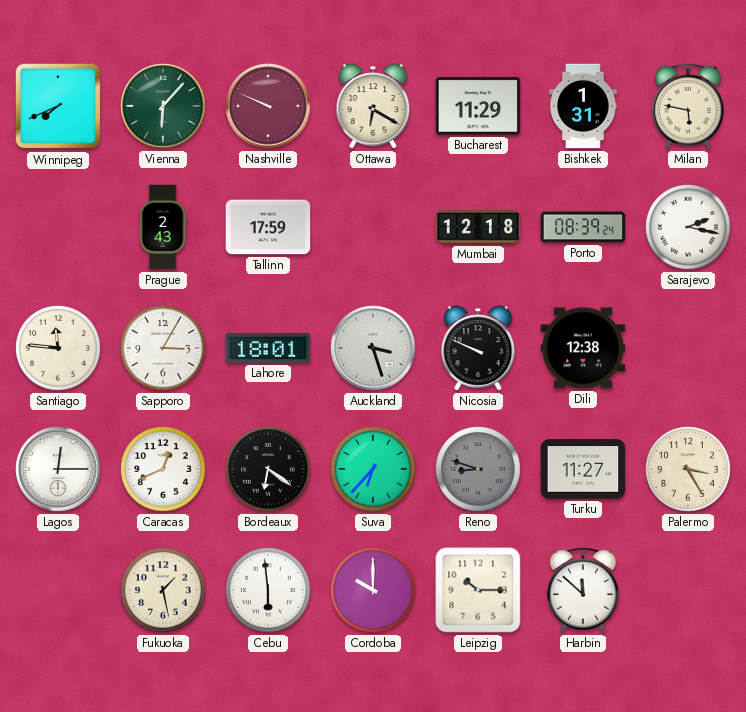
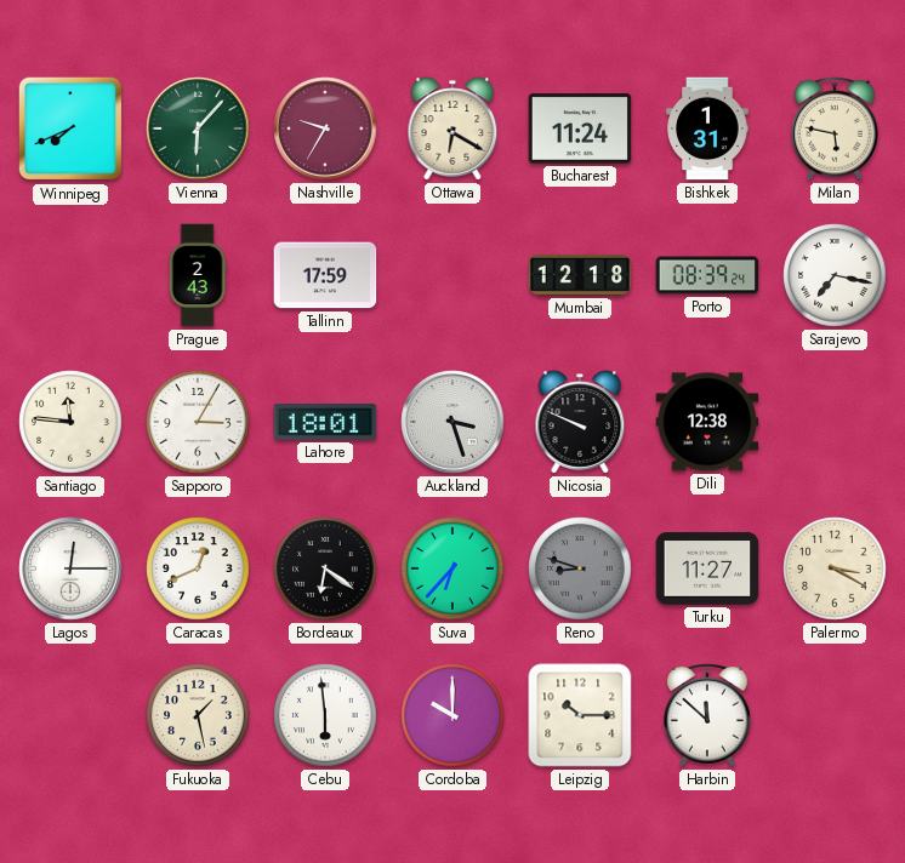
Nashville: 9:49 -> 9:35
Bucharest: 11:29 -> 11:24
Sarajevo: 2:17 -> 7:17
Palermo: 3:25 -> 3:20
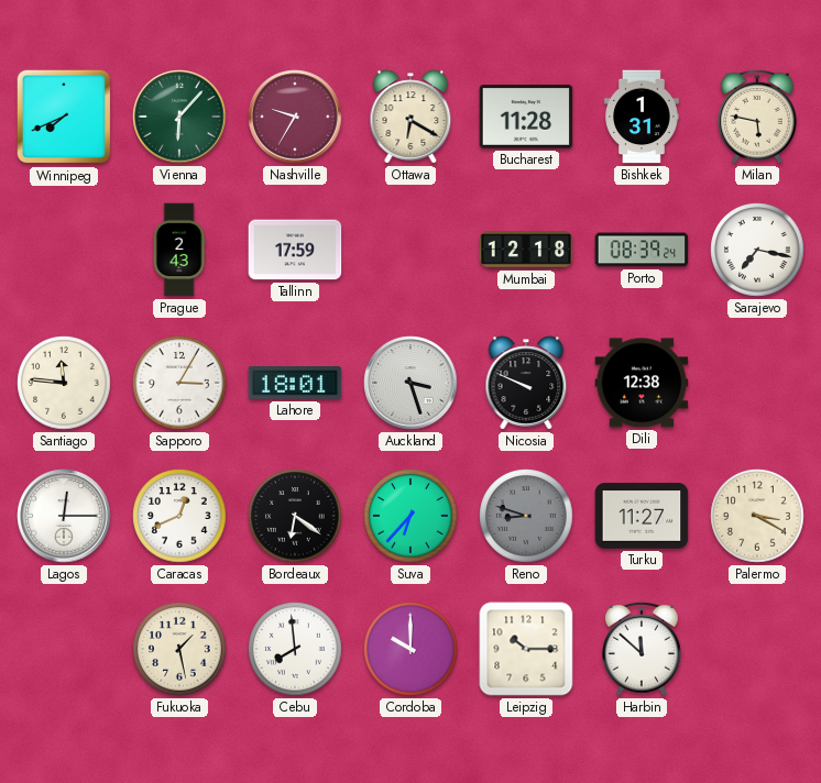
Bucharest: 11:24 -> 11:28
Cebu: 5:59 -> 7:59
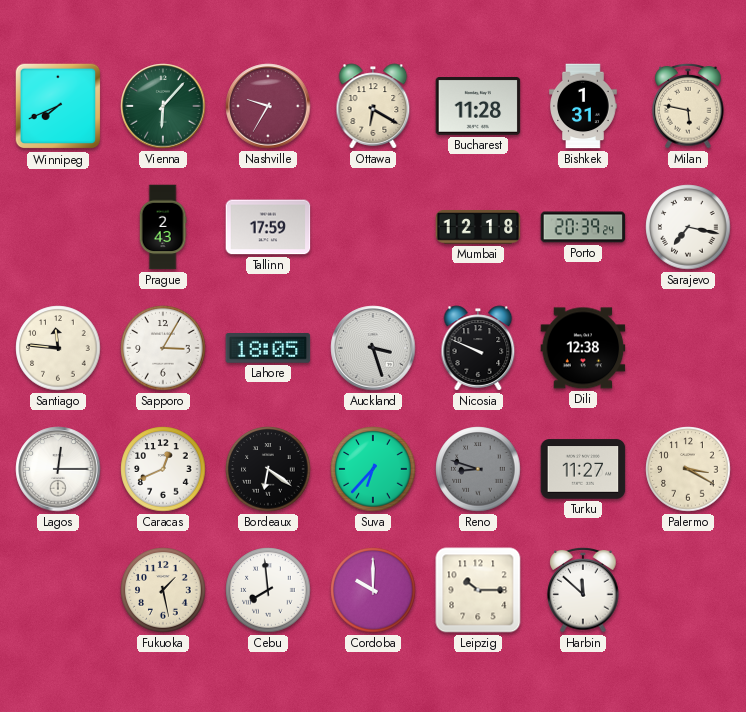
Porto: 08:39 -> 20:39
Lahore: 18:01 -> 18:05
